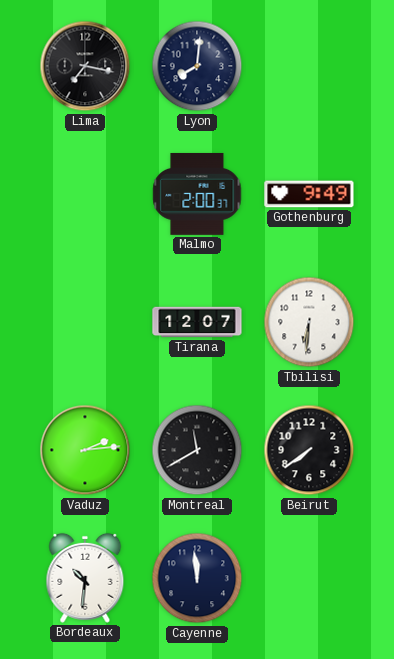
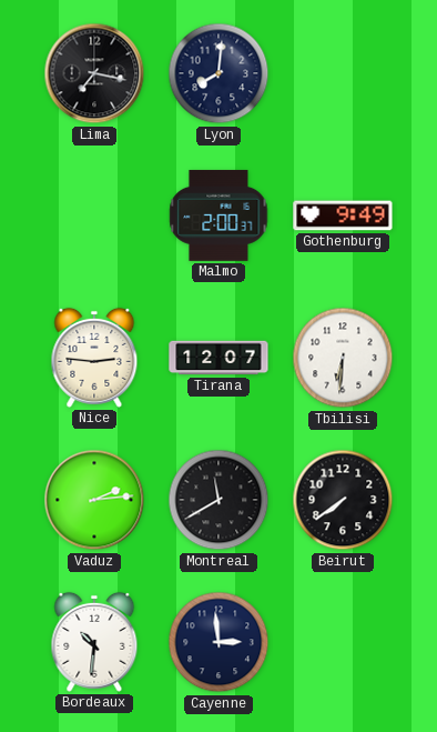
Nice: none -> 2:46
Cayenne: 11:59 -> 2:59
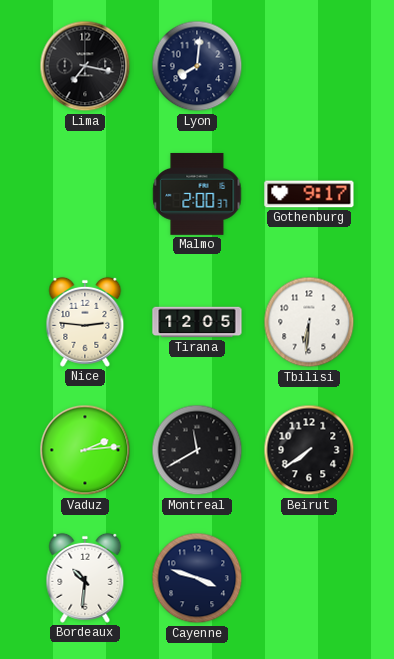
Gothenburg: 9:49 -> 9:17
Tirana: 12:07 -> 12:05
Cayenne: 2:59 -> 3:48
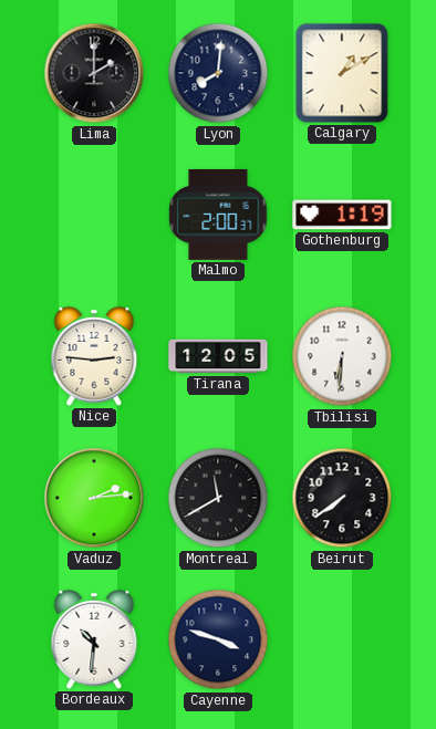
Lima: 7:17 -> 2:00
Calgary: none -> 1:10
Gothenburg: 9:17 -> 1:19
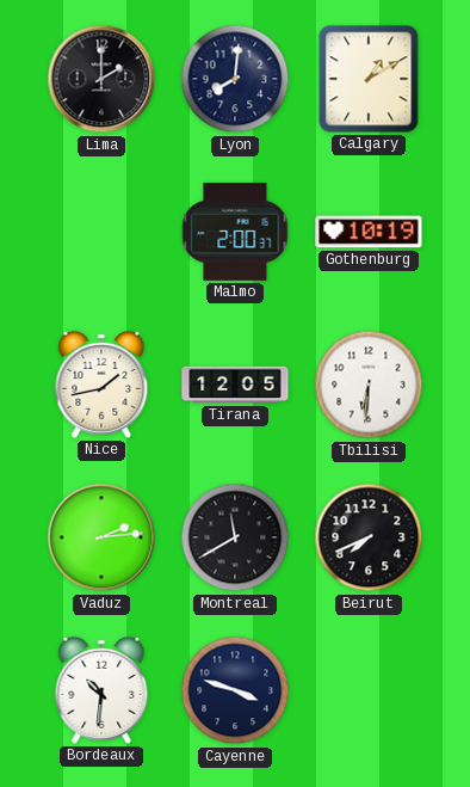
Gothenburg: 1:19 -> 10:19
Nice: 2:46 -> 1:43
Beirut: 7:39 -> 7:41
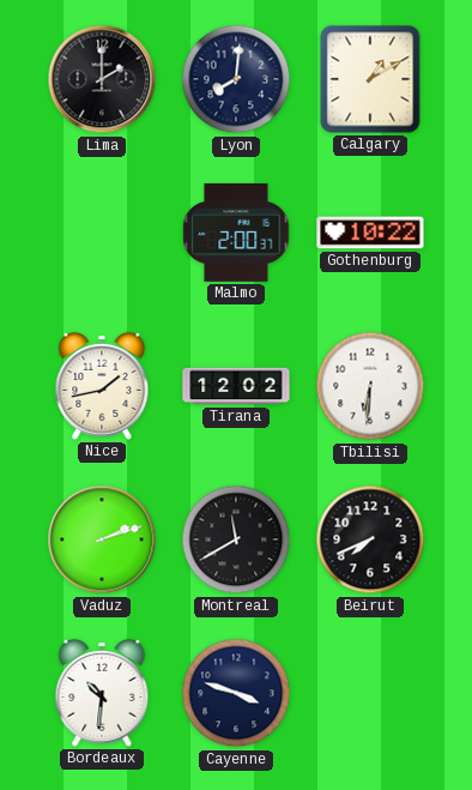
Gothenburg: 10:19 -> 10:22
Tirana: 12:05 -> 12:02
Vaduz: 2:14 -> 2:12
